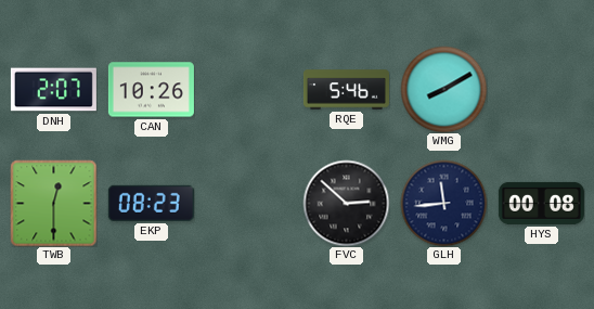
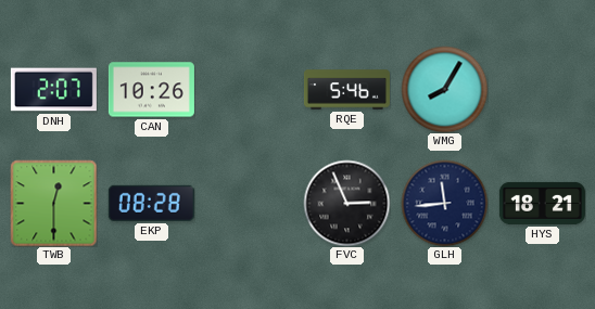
WMG: 8:10 -> 8:05
EKP: 08:23 -> 08:28
FVC: 2:52 -> 2:56
HYS: 00:08 -> 18:21
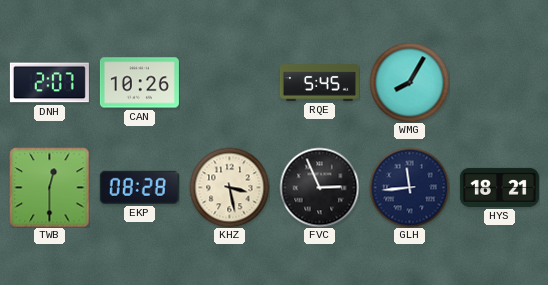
RQE: 5:46 -> 5:45
KHZ: none -> 3:28
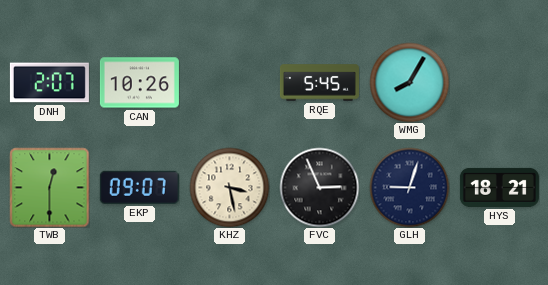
EKP: 08:28 -> 09:07
GLH: 11:44 -> 9:03
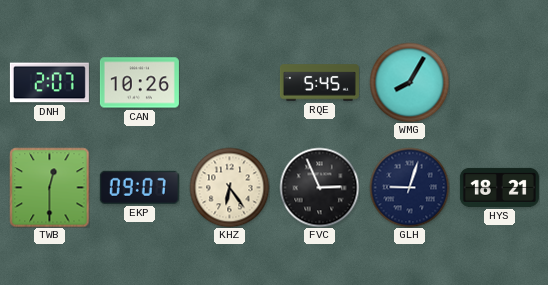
KHZ: 3:28 -> 6:24
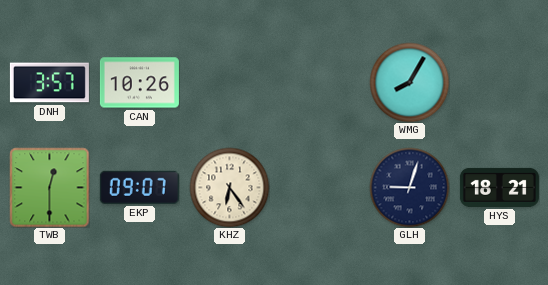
DNH: 2:07 -> 3:57
RQE: 5:45 -> none
FVC: 2:56 -> none
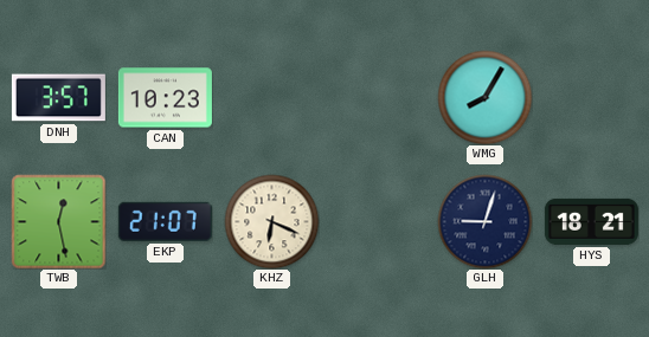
CAN: 10:26 -> 10:23
TWB: 12:30 -> 12:28
EKP: 09:07 -> 21:07
KHZ: 6:24 -> 6:19
